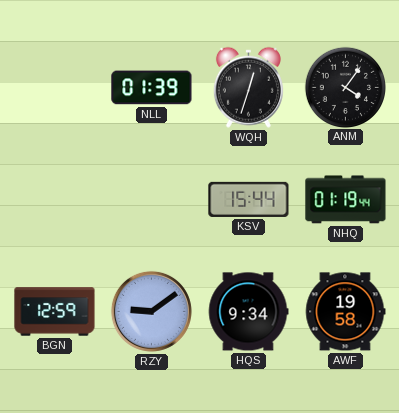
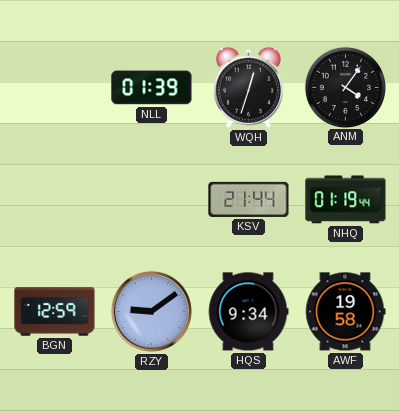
KSV: 15:44 -> 21:44
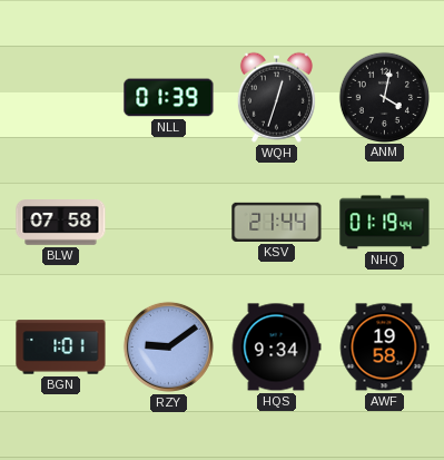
ANM: 4:06 -> 4:02
BLW: none -> 07:58
BGN: 12:59 -> 1:01
